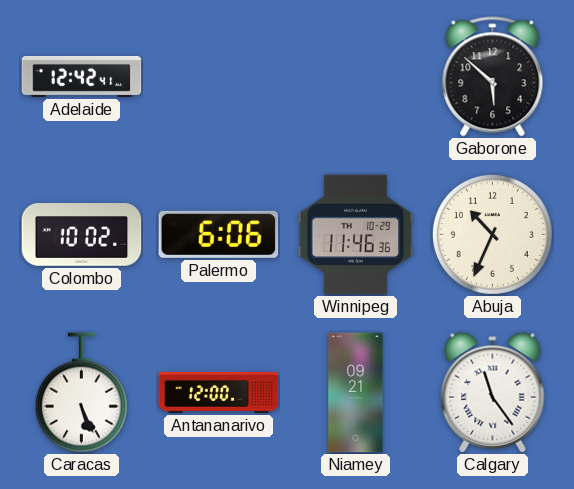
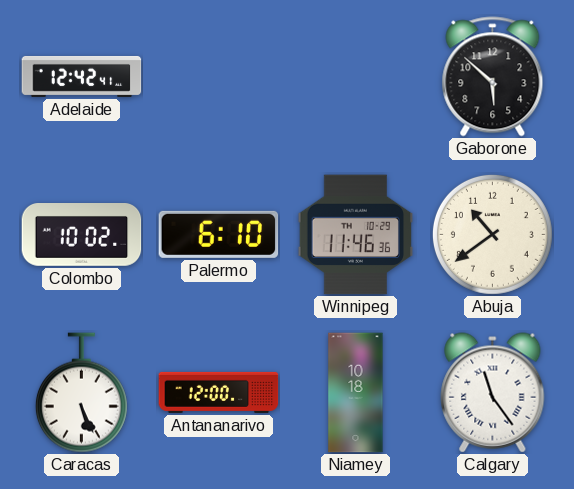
Palermo: 6:06 -> 6:10
Abuja: 10:34 -> 10:39
Niamey: 09:21 -> 10:18
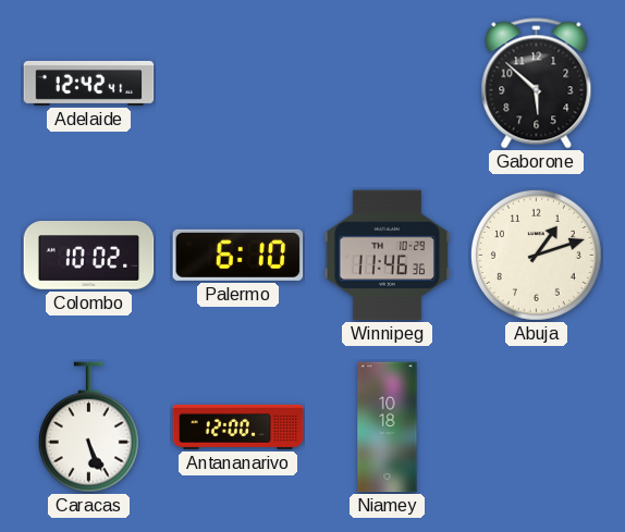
Abuja: 10:39 -> 1:12
Calgary: 11:24 -> none
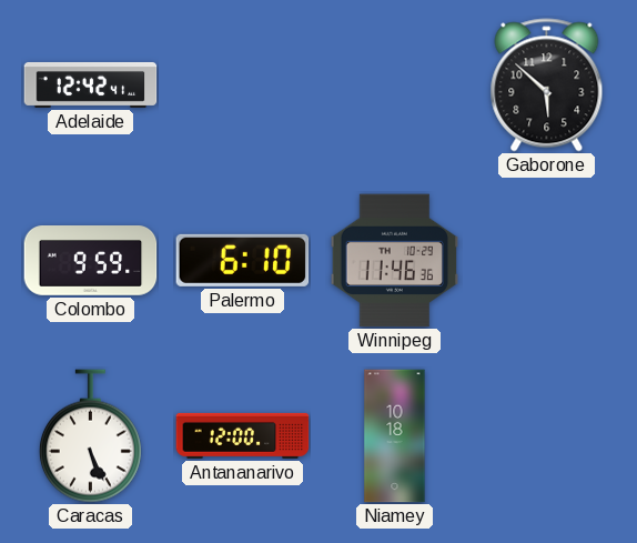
Colombo: 10:02 -> 9:59
Abuja: 1:12 -> none
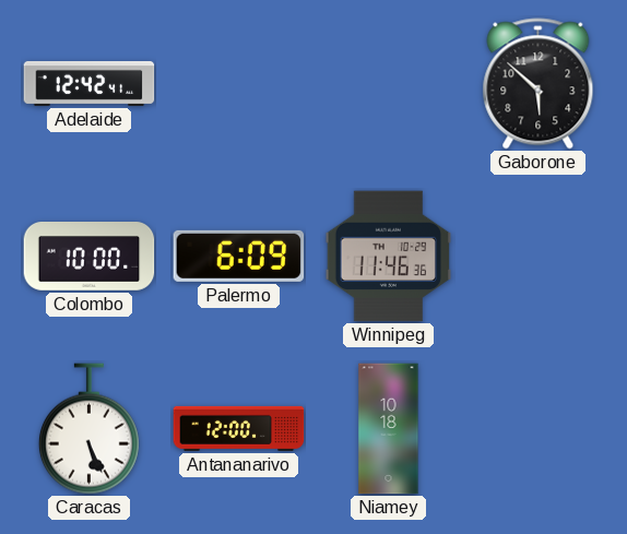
Colombo: 9:59 -> 10:00
Palermo: 6:10 -> 6:09
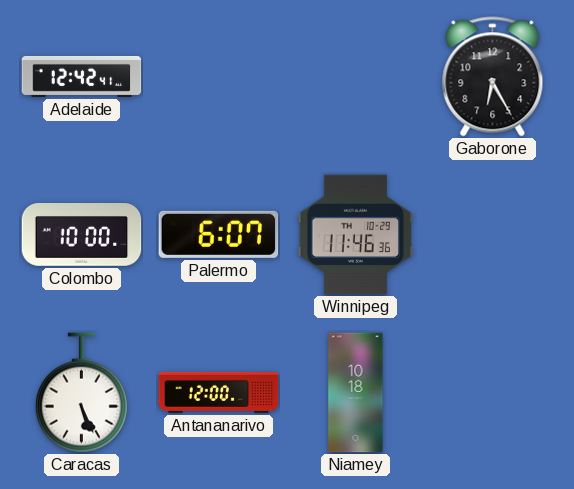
Gaborone: 5:52 -> 6:25
Palermo: 6:09 -> 6:07
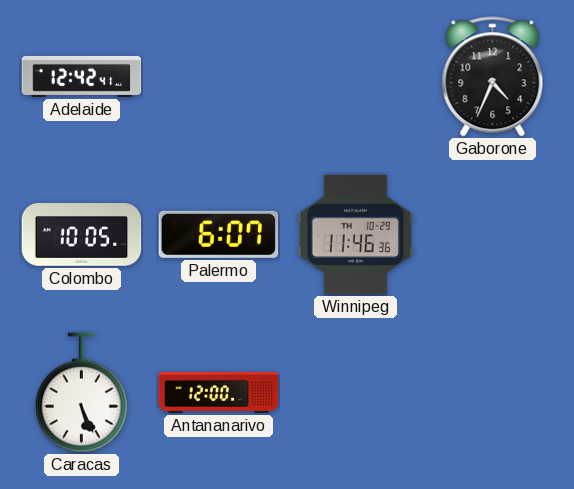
Gaborone: 6:25 -> 4:34
Colombo: 10:00 -> 10:05
Niamey: 10:18 -> none
